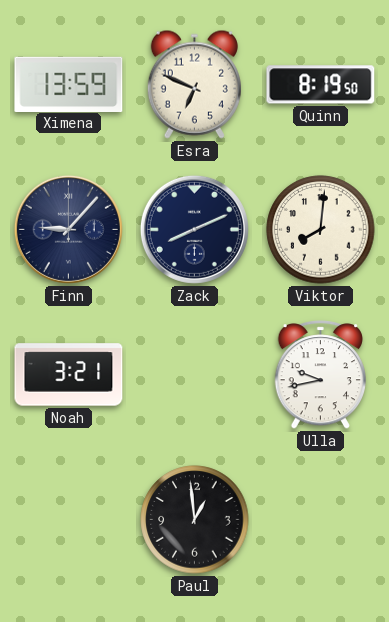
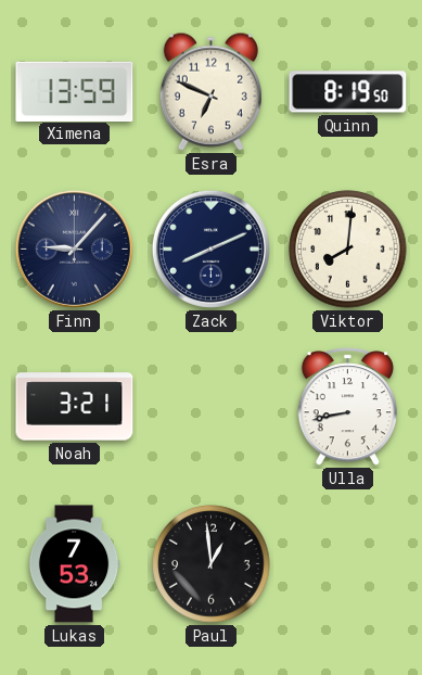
Ulla: 9:43 -> 8:43
Lukas: none -> 7:53
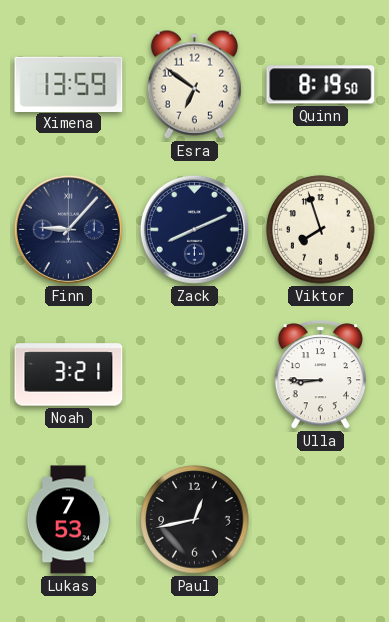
Esra: 6:49 -> 6:51
Viktor: 8:01 -> 7:57
Ulla: 8:43 -> 8:45
Paul: 12:59 -> 12:43
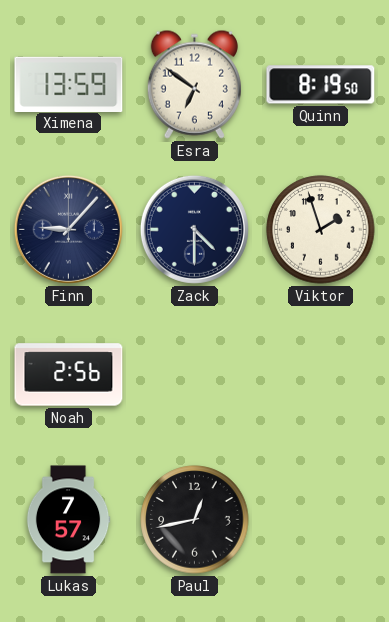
Zack: 8:11 -> 4:30
Viktor: 7:57 -> 1:57
Noah: 3:21 -> 2:56
Ulla: 8:45 -> none
Lukas: 7:53 -> 7:57
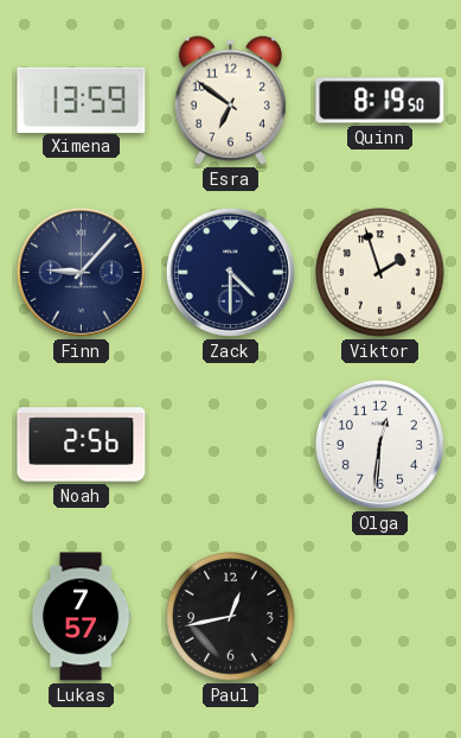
Olga: none -> 12:31
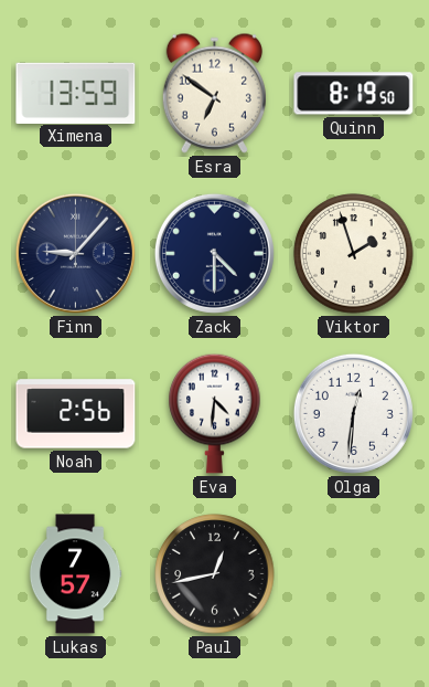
Eva: none -> 4:31
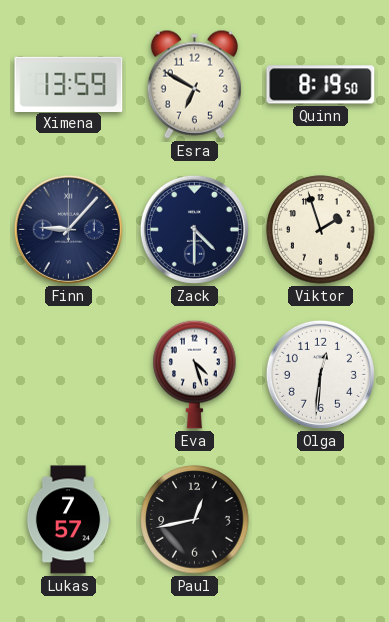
Esra: 6:51 -> 6:50
Noah: 2:56 -> none
Eva: 4:31 -> 4:27
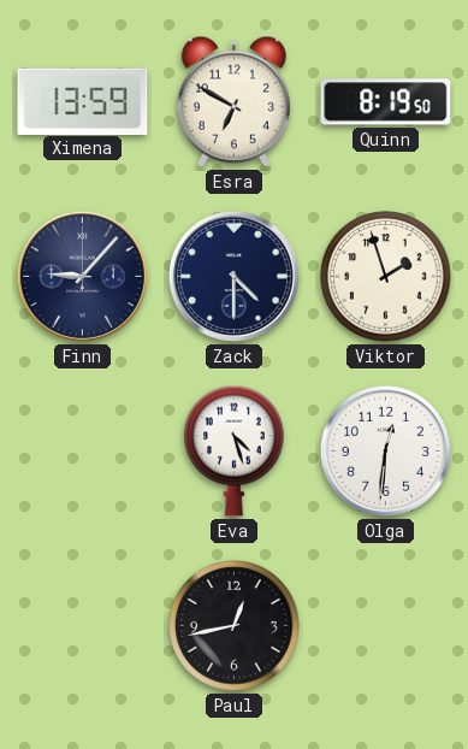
Lukas: 7:57 -> none
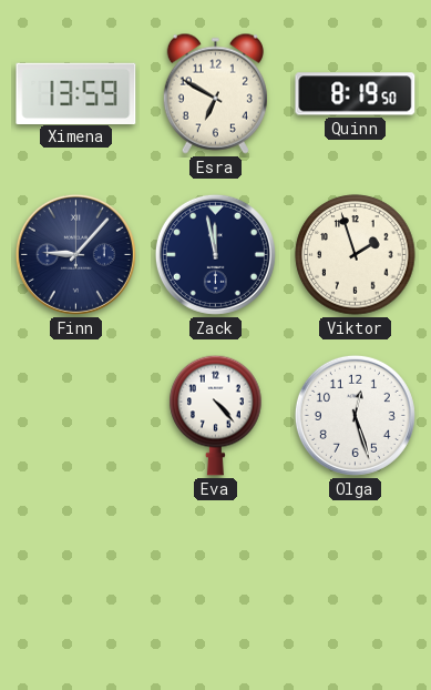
Zack: 4:30 -> 11:58
Eva: 4:27 -> 4:23
Olga: 12:31 -> 12:27
Paul: 12:43 -> none
